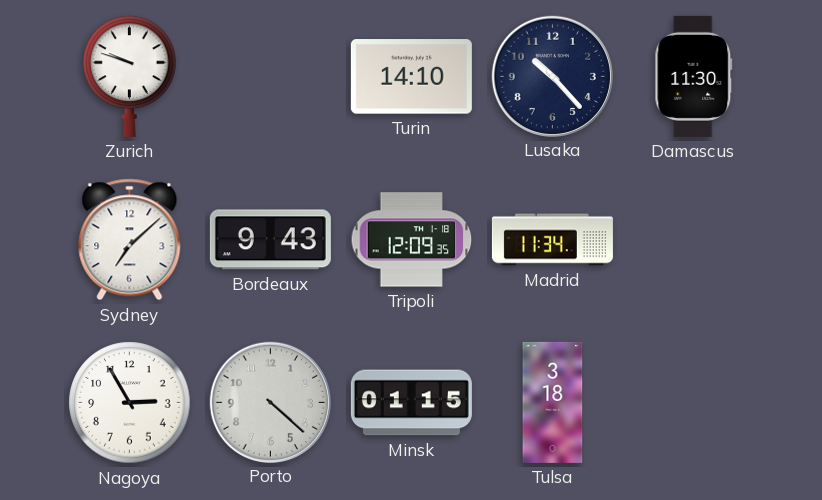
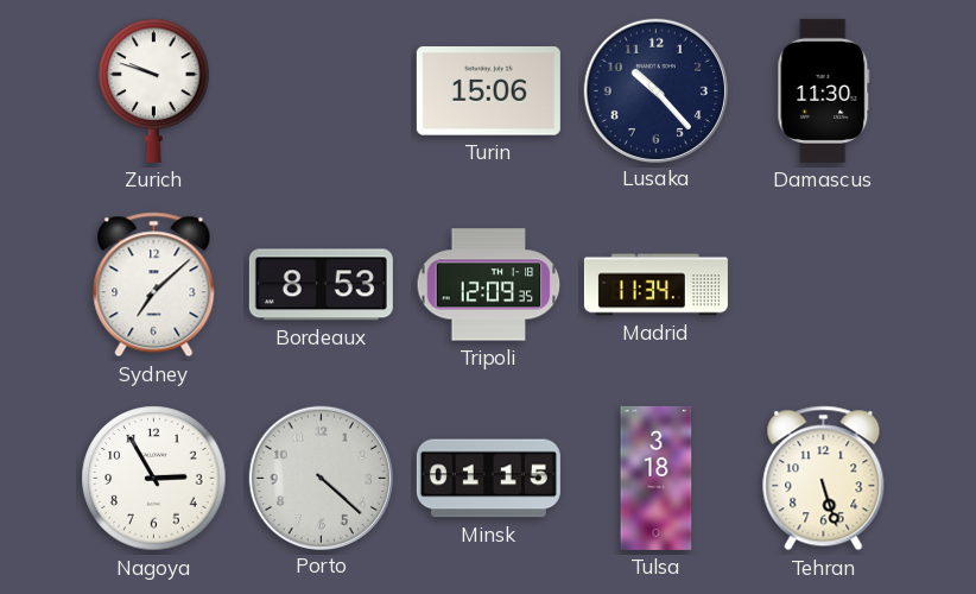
Turin: 14:10 -> 15:06
Bordeaux: 9:43 -> 8:53
Tehran: none -> 5:27
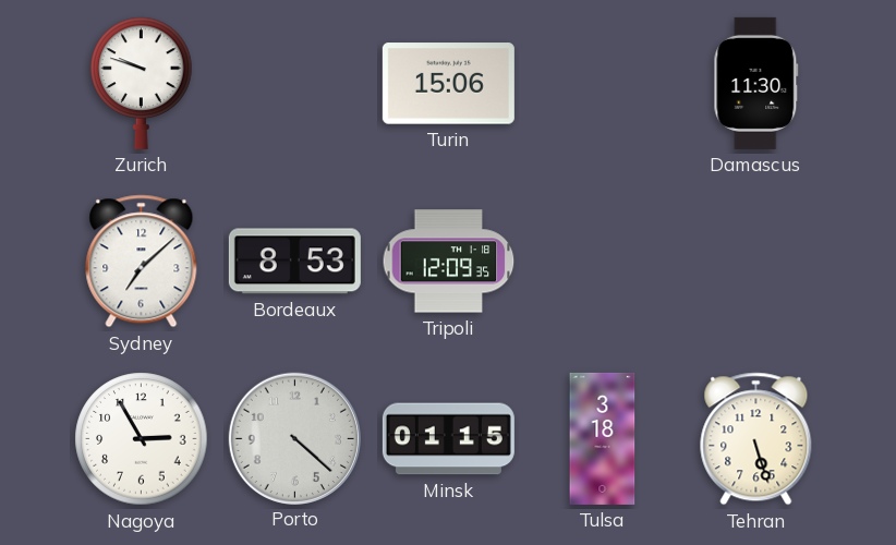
Lusaka: 10:23 -> none
Madrid: 11:34 -> none
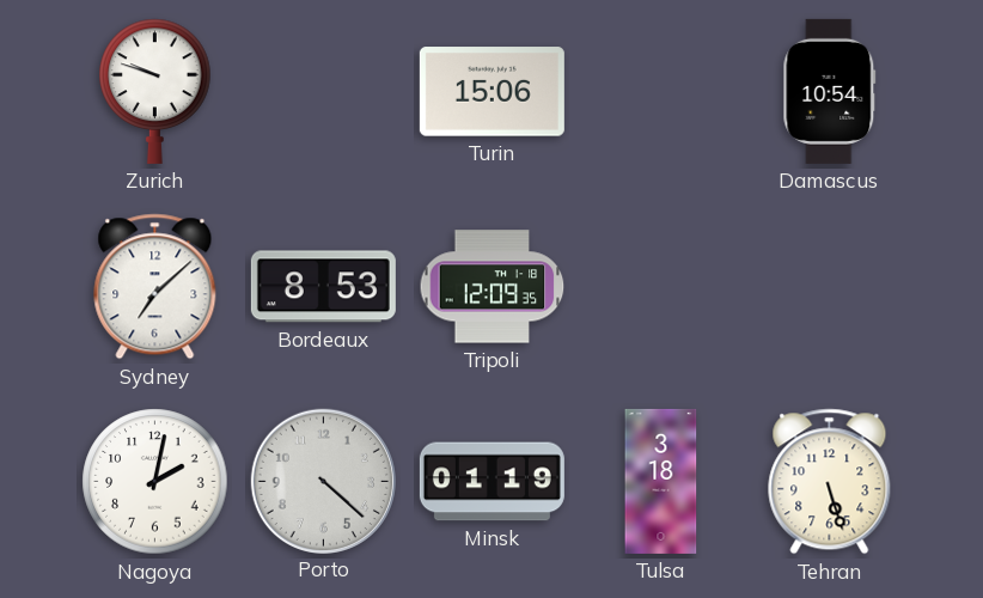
Damascus: 11:30 -> 10:54
Nagoya: 2:55 -> 2:02
Minsk: 01:15 -> 01:19
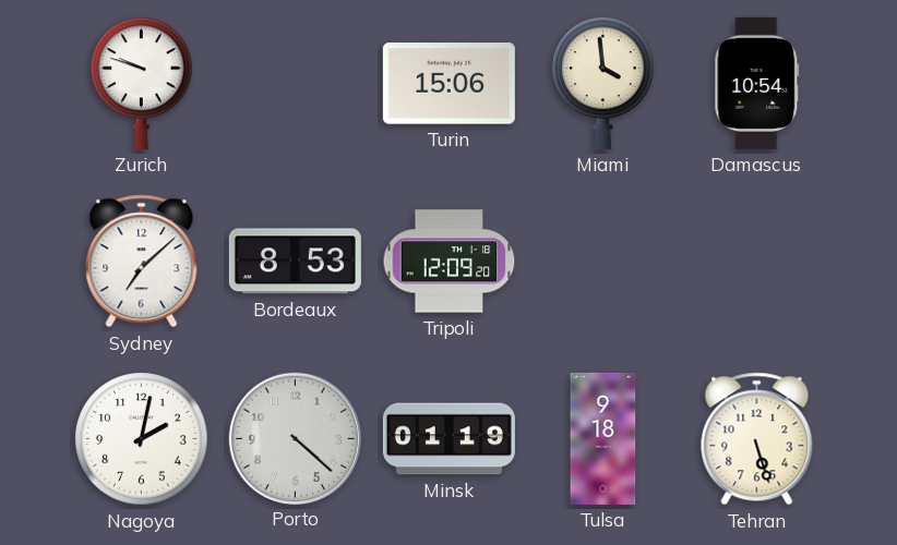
Miami: none -> 3:59
Tripoli: 12:09:35 -> 12:09:20
Tulsa: 3:18 -> 9:18
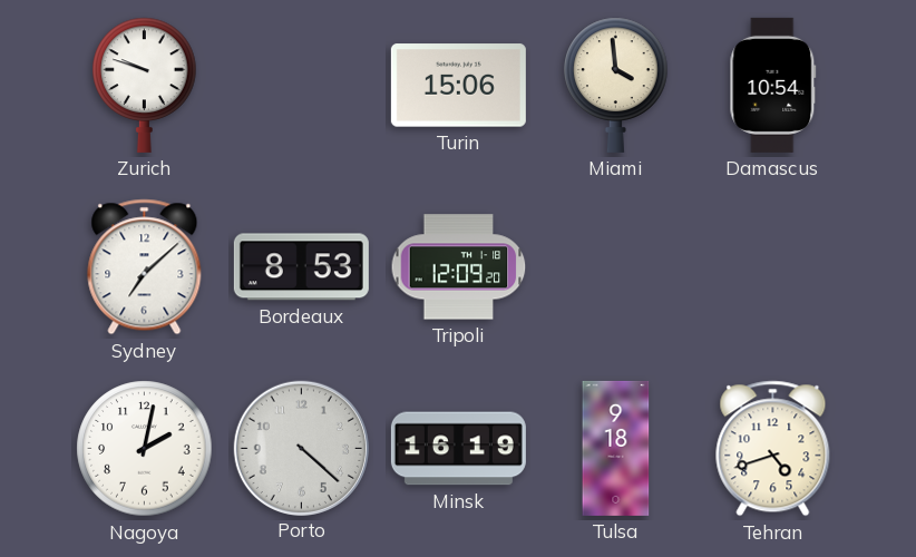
Minsk: 01:19 -> 16:19
Tehran: 5:27 -> 4:42
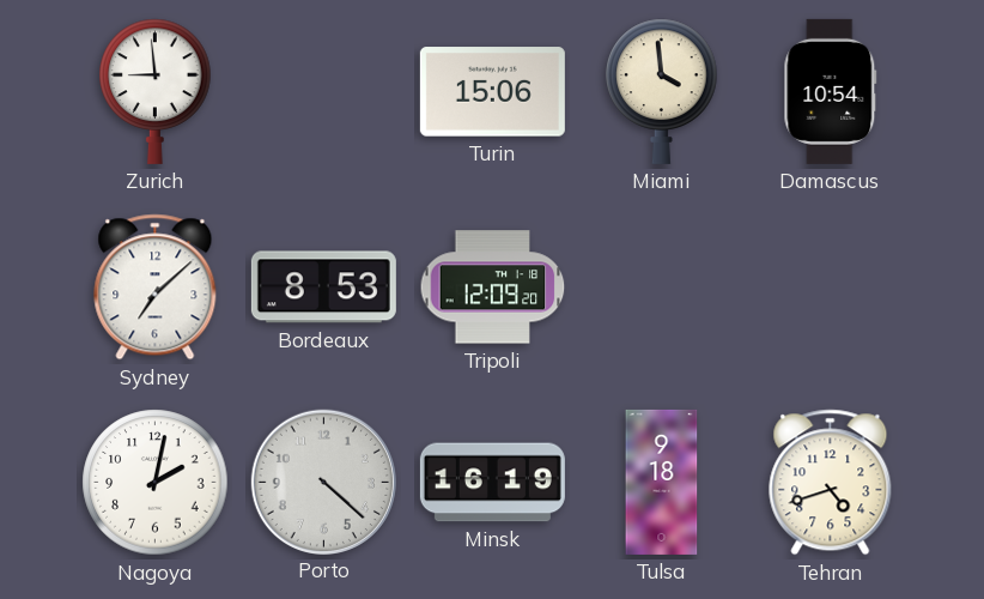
Zurich: 9:48 -> 8:59
